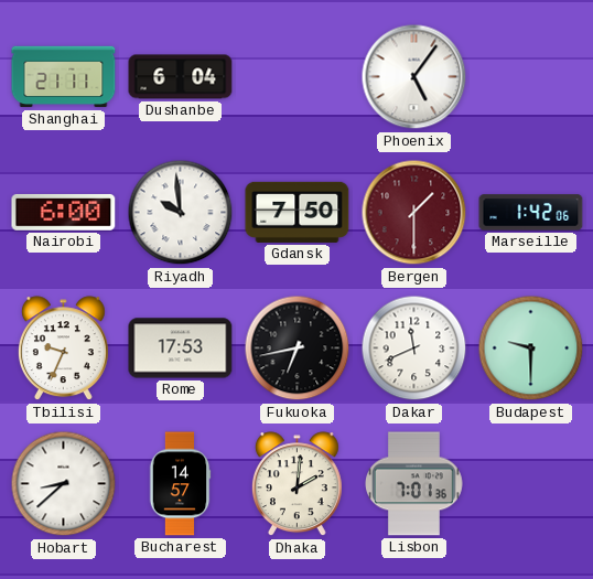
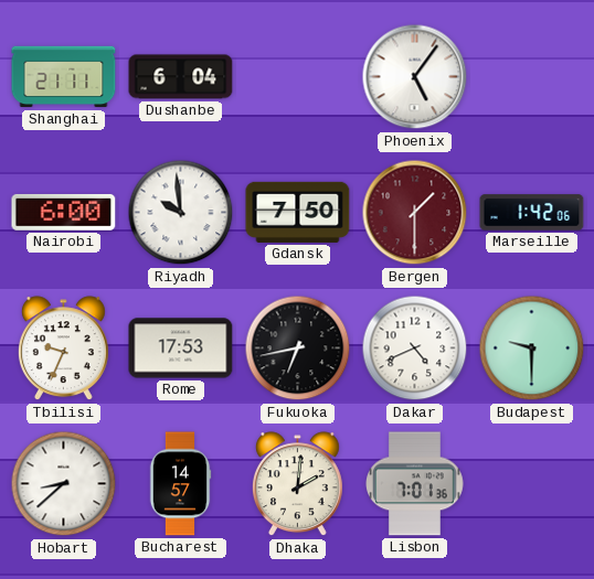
Dakar: 11:41 -> 4:41
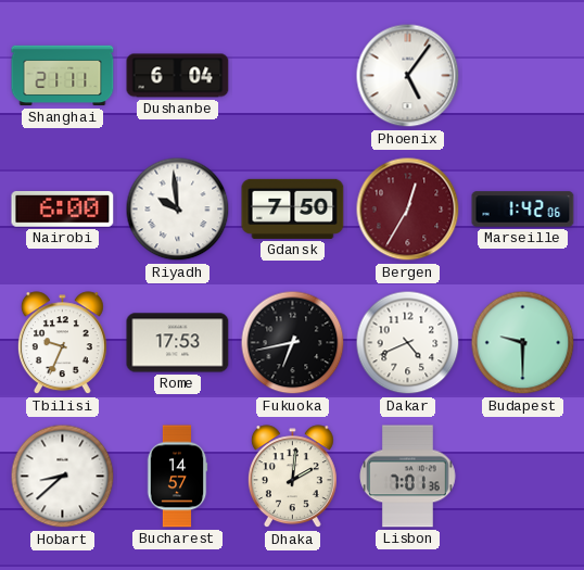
Bergen: 1:30 -> 12:35
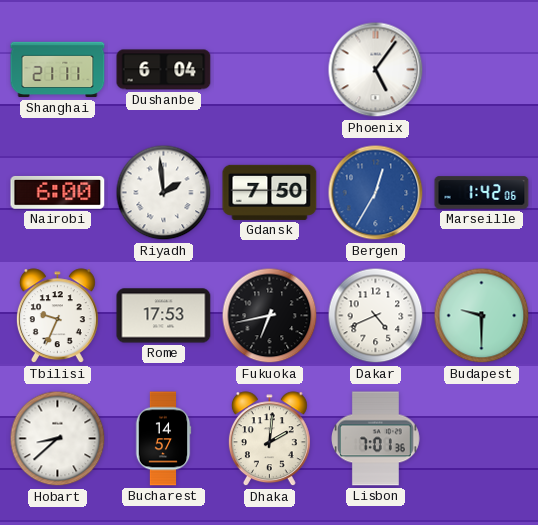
Riyadh: 9:59 -> 1:59
Bergen dial: burgundy -> blue
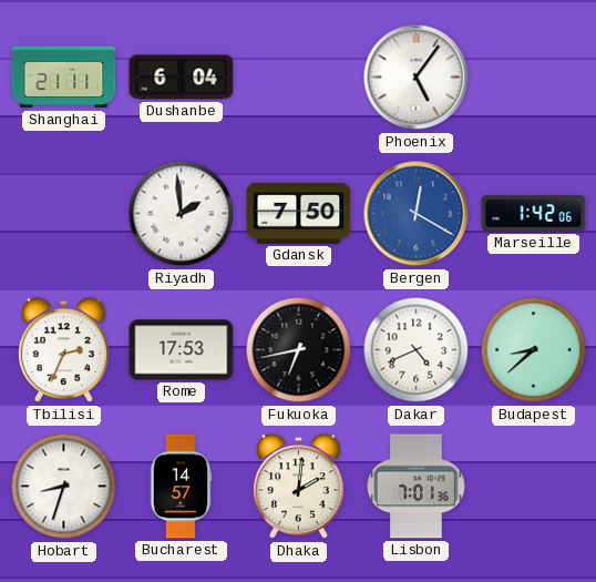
Nairobi: 6:00 -> none
Bergen: 12:35 -> 12:20
Tbilisi: 9:34 -> 2:34
Budapest: 9:30 -> 8:38
Hobart: 8:38 -> 8:33
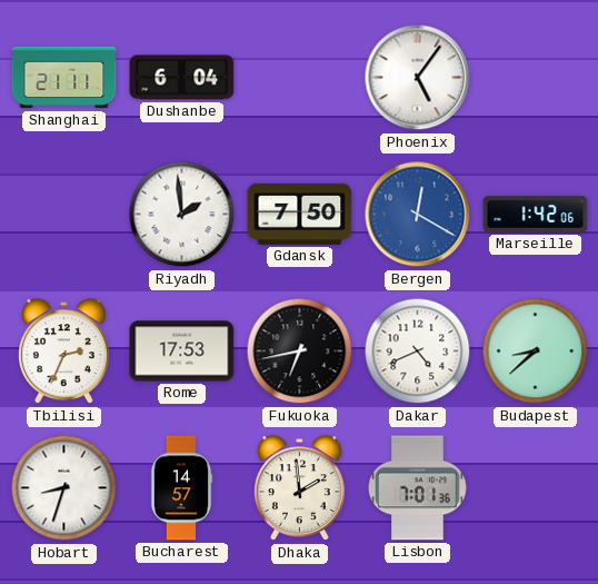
Dhaka: 2:01 -> 1:59
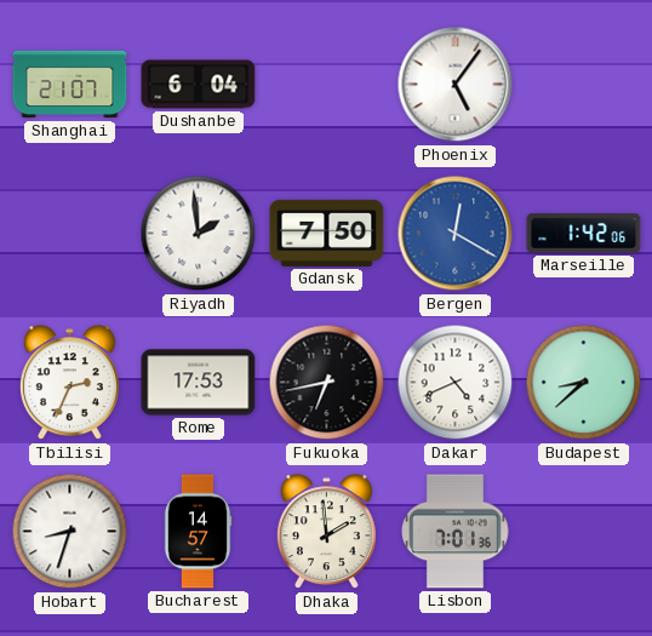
Shanghai: 21:11 -> 21:07
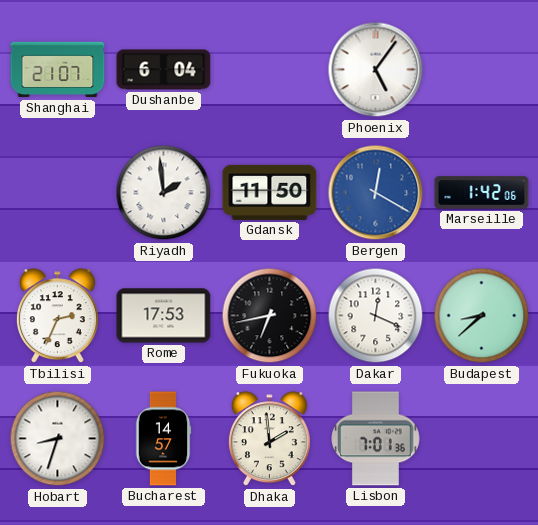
Gdansk: 7:50 -> 11:50
Dakar: 4:41 -> 12:19
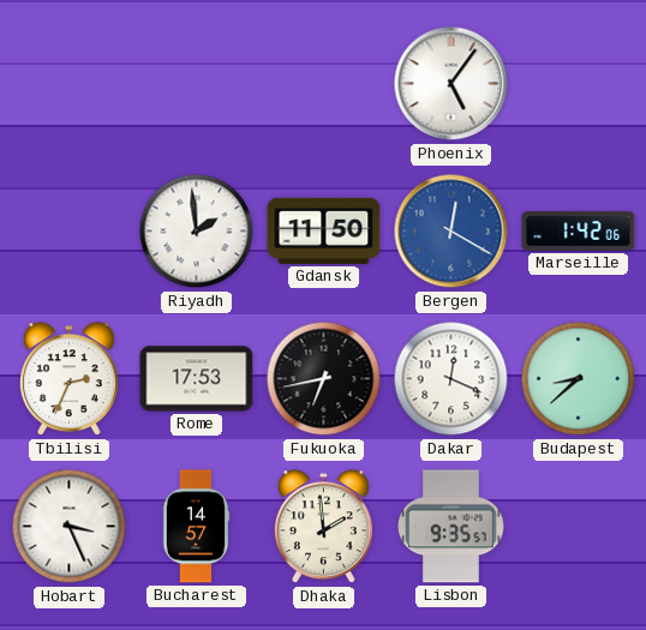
Shanghai: 21:07 -> none
Dushanbe: 6:04 -> none
Hobart: 8:33 -> 3:26
Lisbon: 7:01 -> 9:35
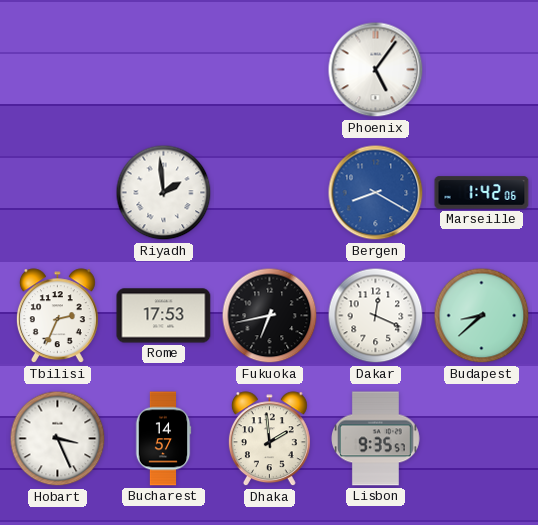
Gdansk: 11:50 -> none
Bergen: 12:20 -> 8:20
